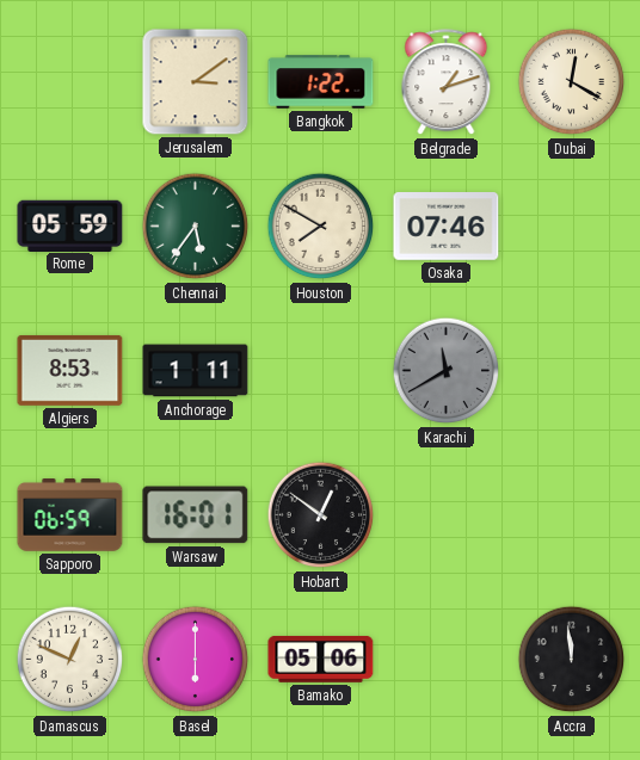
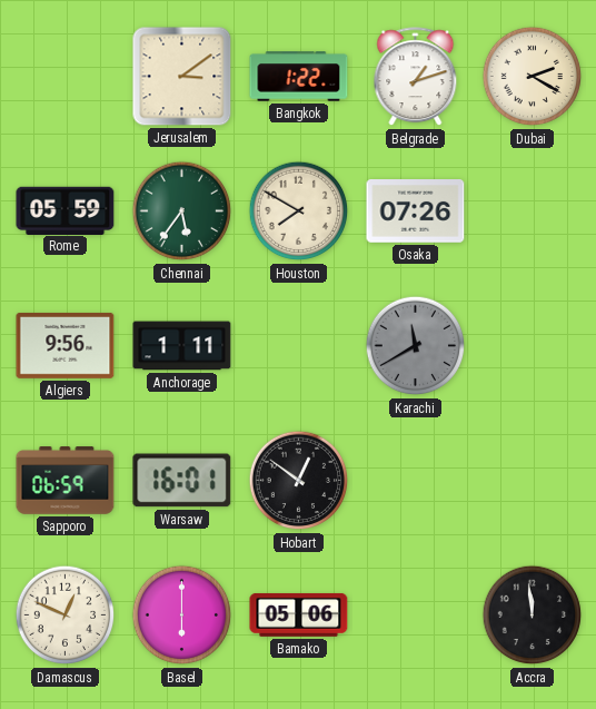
Dubai: 12:20 -> 2:20
Osaka: 07:46 -> 07:26
Algiers: 8:53 -> 9:56
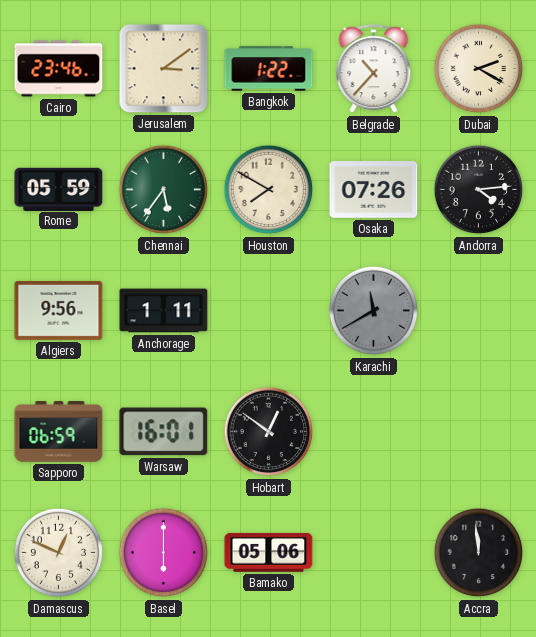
Cairo: none -> 23:46
Belgrade: 1:12 -> 10:37
Andorra: none -> 4:14
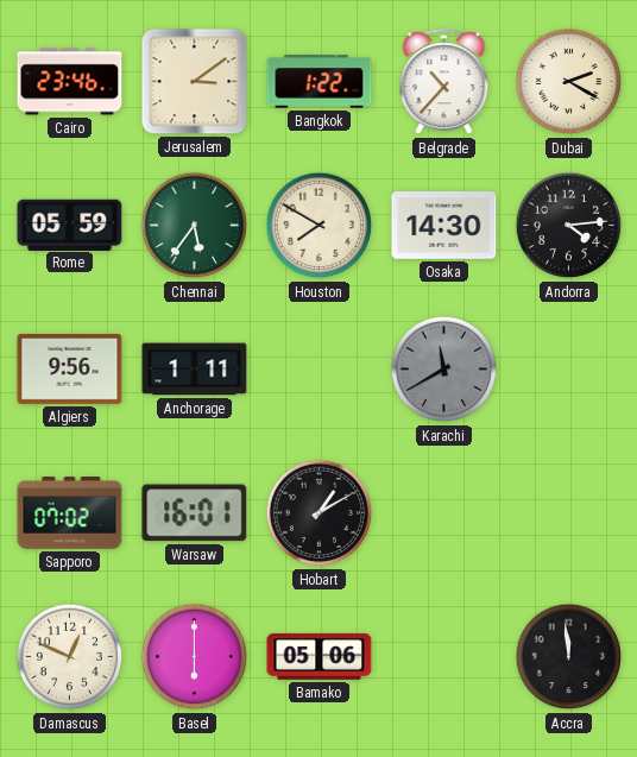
Osaka: 07:26 -> 14:30
Sapporo: 06:59 -> 07:02
Hobart: 12:51 -> 1:10
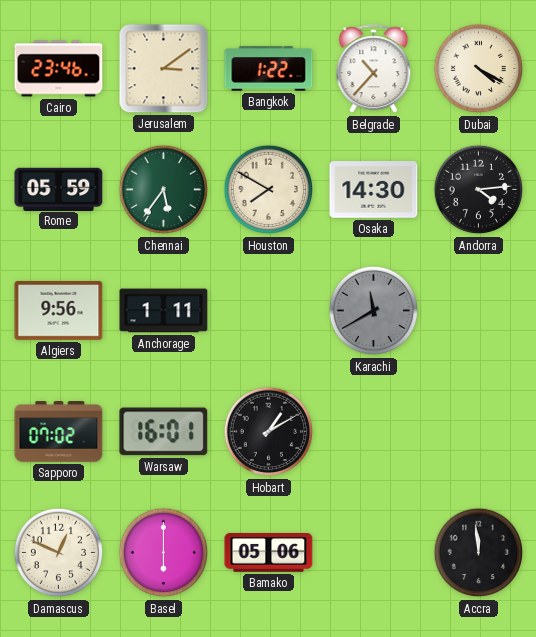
Dubai: 2:20 -> 4:20
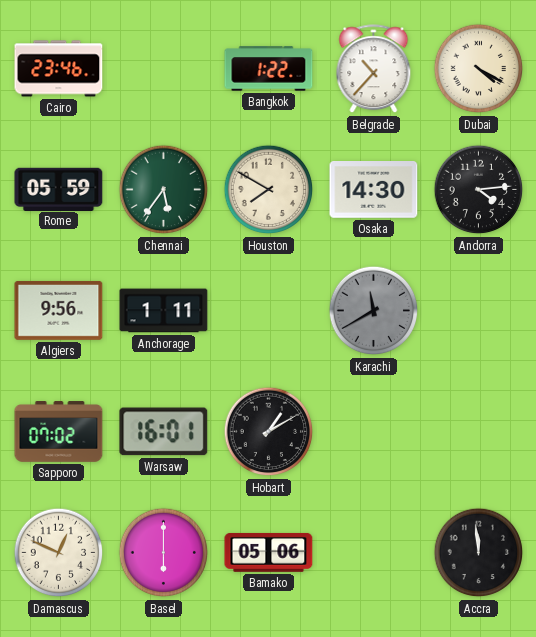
Jerusalem: 3:09 -> none
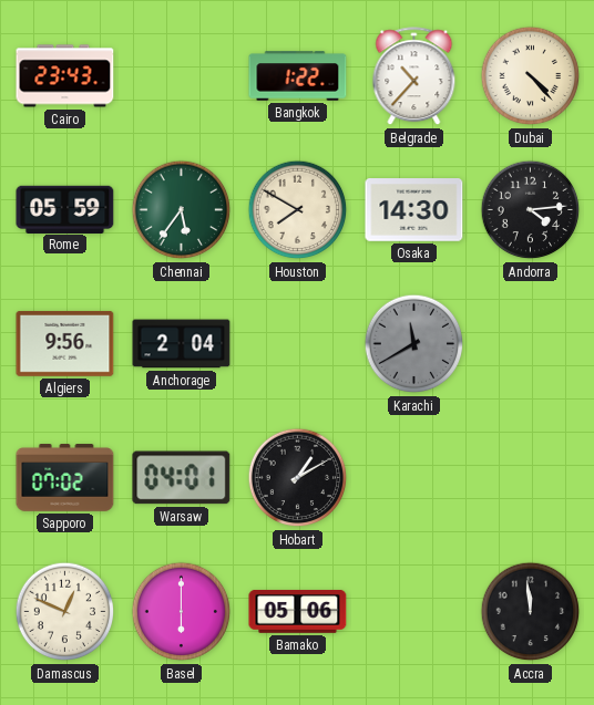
Cairo: 23:46 -> 23:43
Dubai: 4:20 -> 4:23
Anchorage: 1:11 -> 2:04
Warsaw: 16:01 -> 04:01
